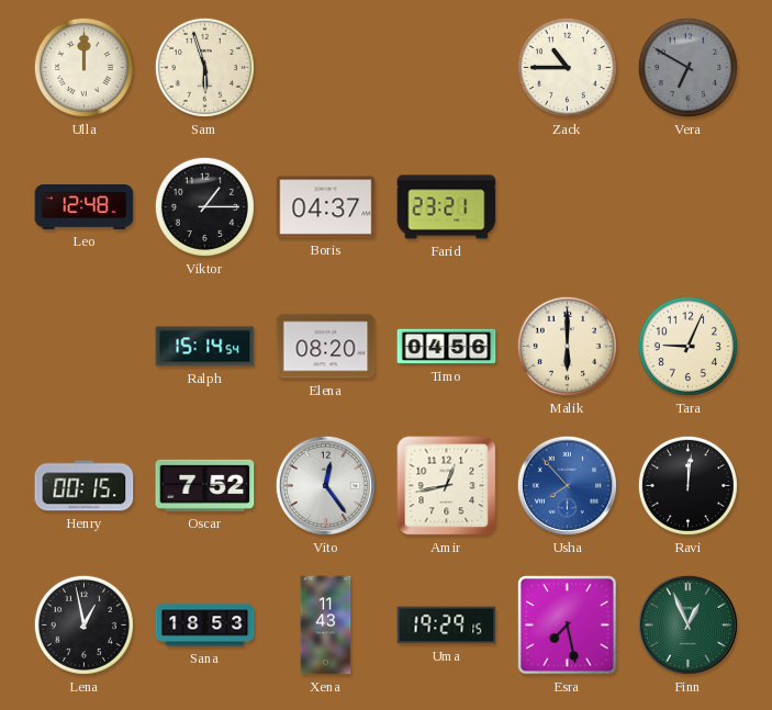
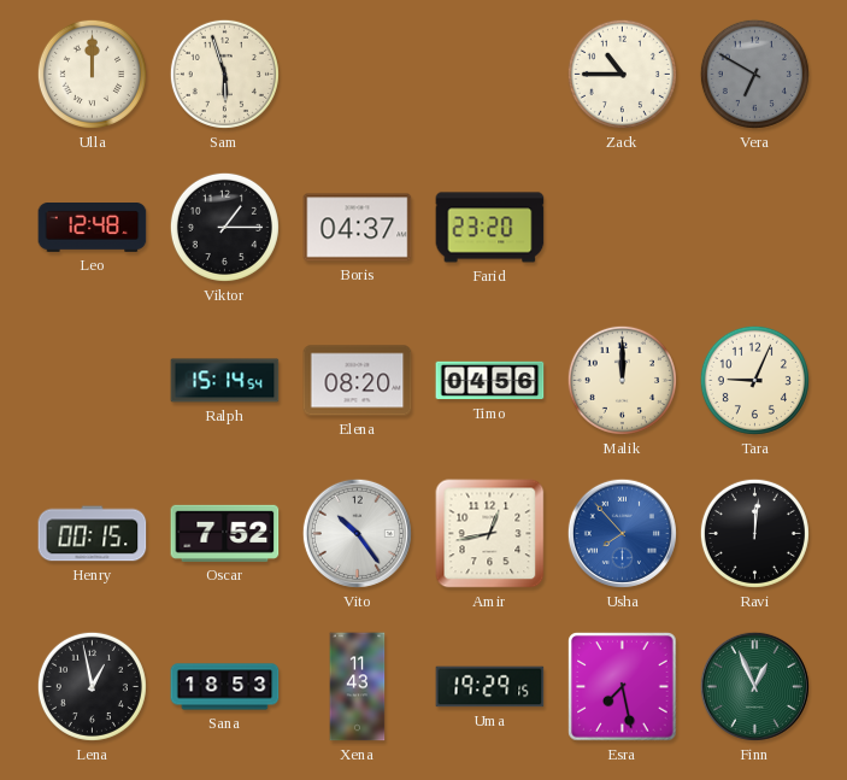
Farid: 23:21 -> 23:20
Malik: 6:00 -> 12:00
Vito: 12:24 -> 10:24
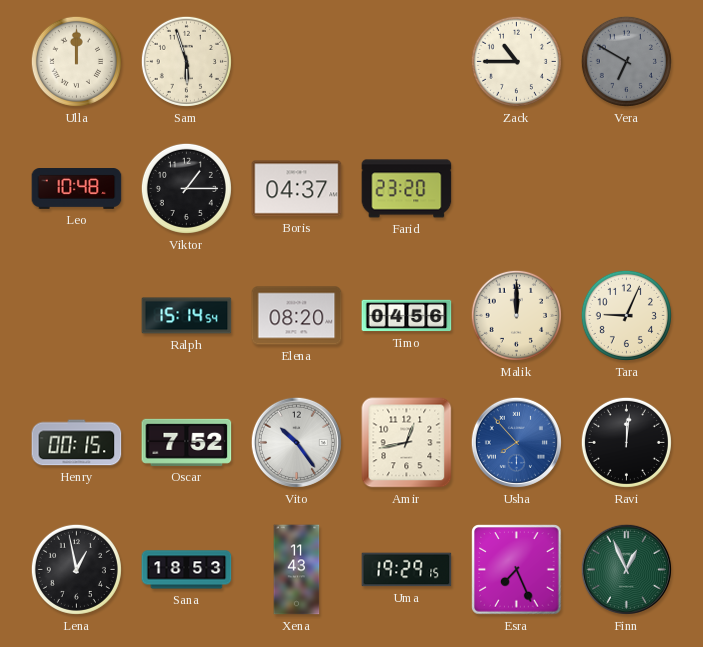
Leo: 12:48 -> 10:48
Esra: 7:28 -> 7:26
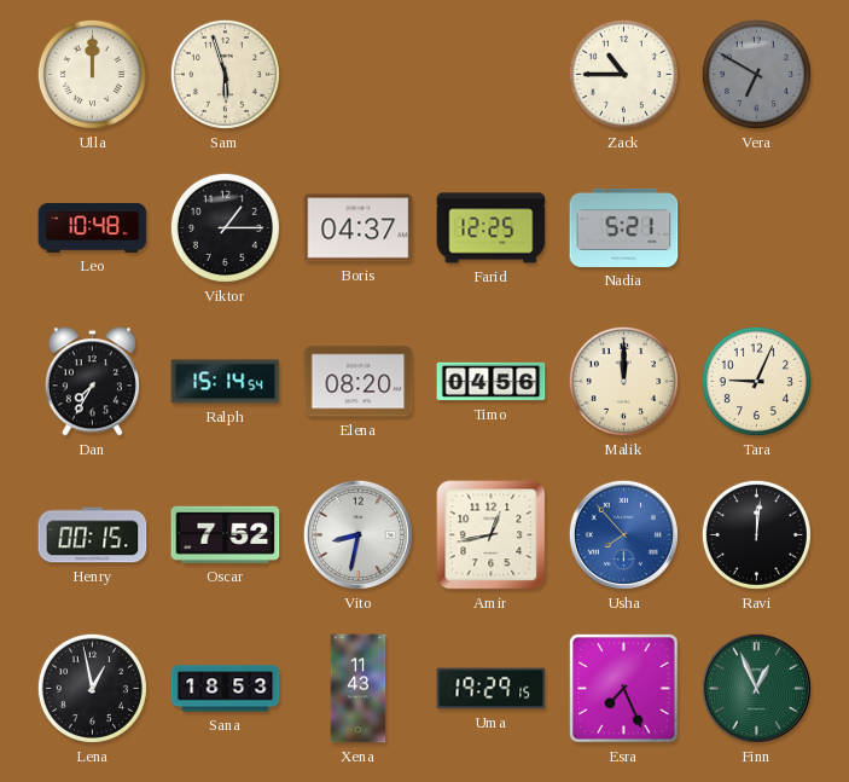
Farid: 23:20 -> 12:25
Nadia: none -> 5:21
Dan: none -> 7:35
Vito: 10:24 -> 8:32
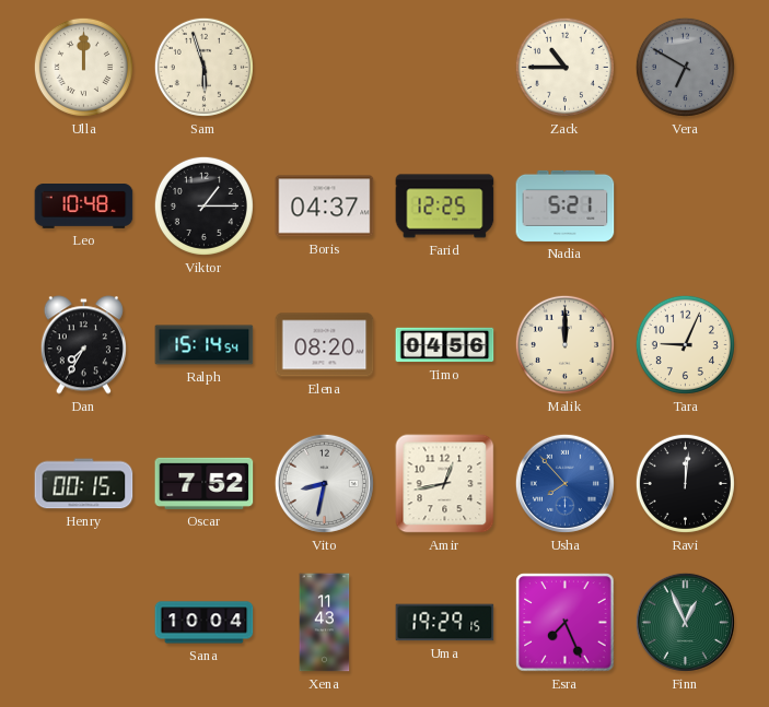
Lena: 12:58 -> none
Sana: 18:53 -> 10:04
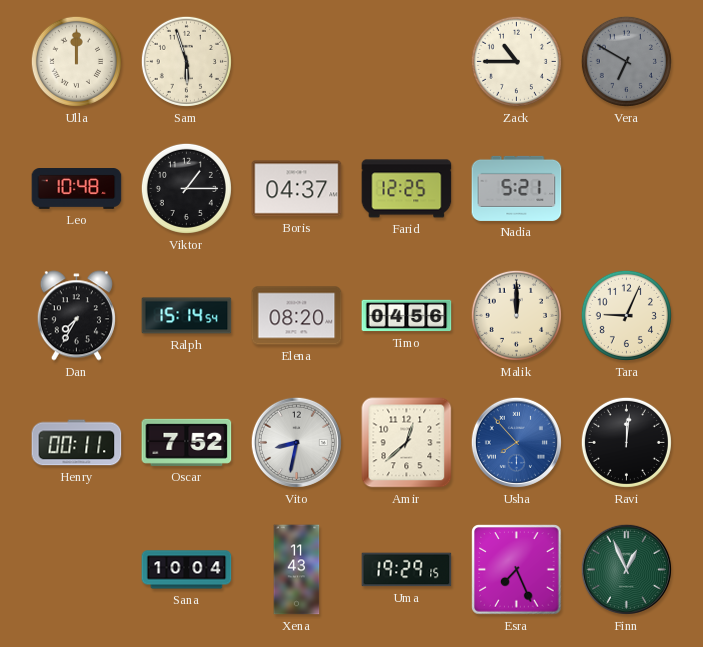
Henry: 00:15 -> 00:11
Amir: 12:43 -> 12:38
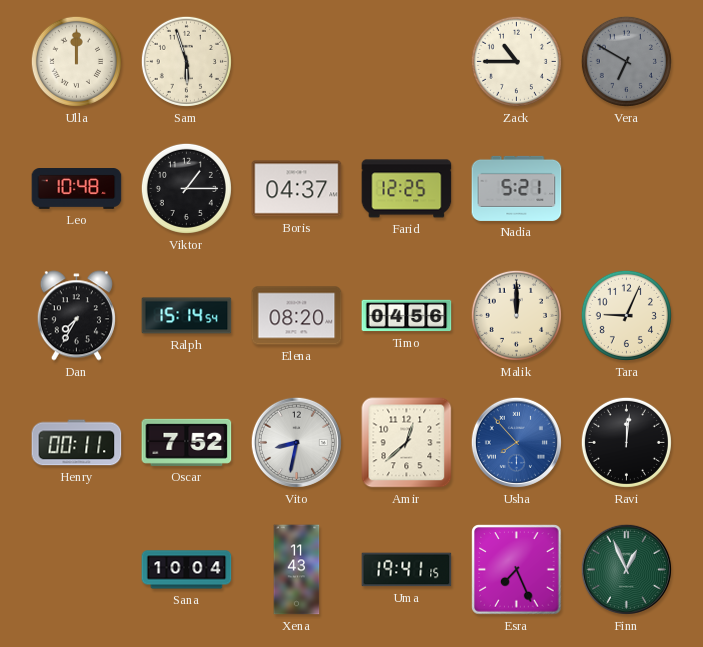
Uma: 19:29 -> 19:41
